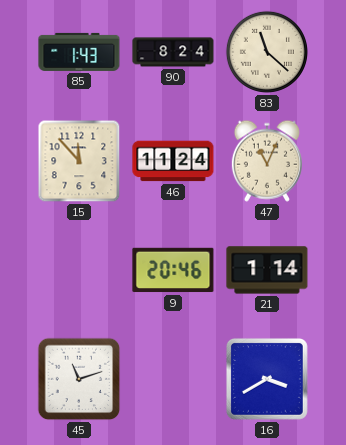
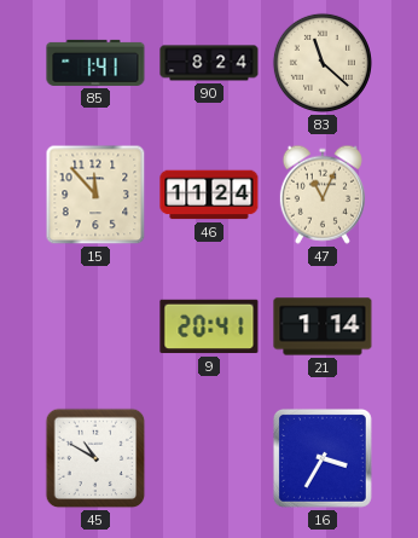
85: 1:43 -> 1:41
9: 20:46 -> 20:41
45: 11:12 -> 10:50
16: 3:40 -> 3:35
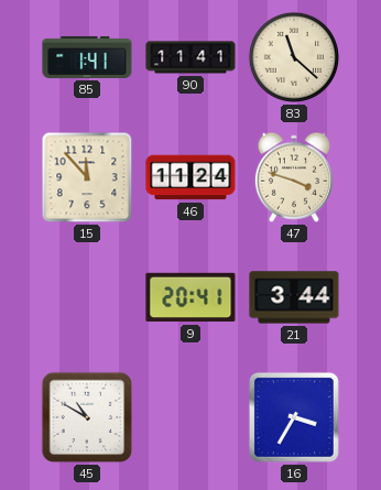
90: 8:24 -> 11:41
47: 11:04 -> 3:48
21: 1:14 -> 3:44
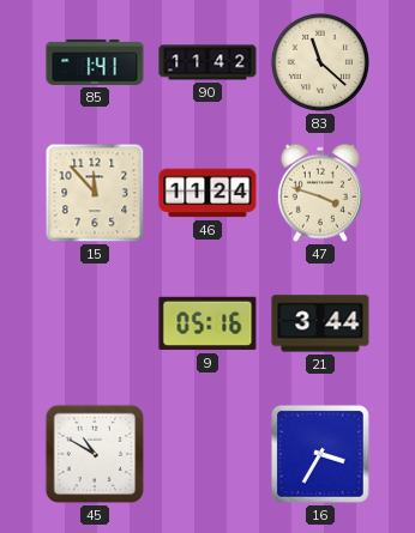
90: 11:41 -> 11:42
9: 20:41 -> 05:16
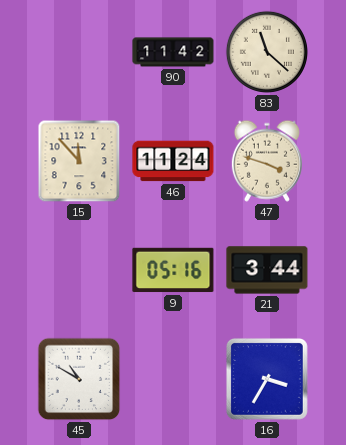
85: 1:41 -> none
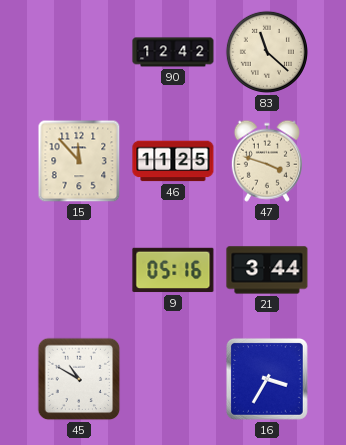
90: 11:42 -> 12:42
46: 11:24 -> 11:25
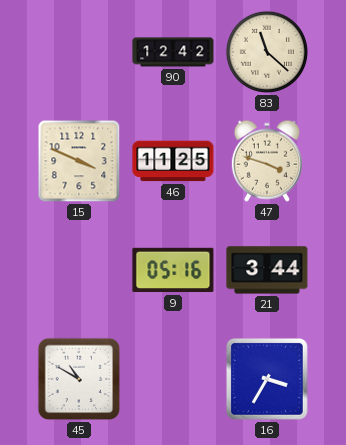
15: 11:53 -> 3:49
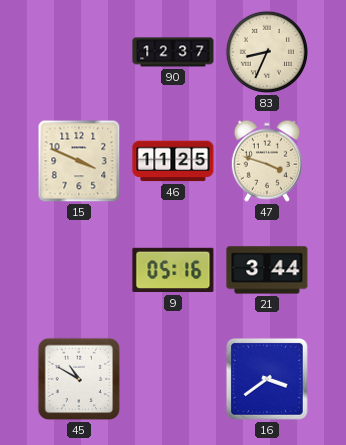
90: 12:42 -> 12:37
83: 11:22 -> 8:34
16: 3:35 -> 3:39
